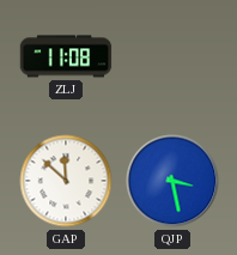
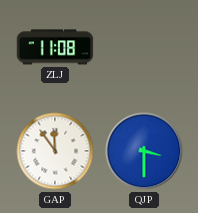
GAP: 11:52 -> 11:54
QJP: 3:28 -> 3:30
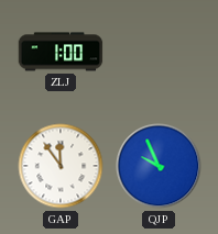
ZLJ: 11:08 -> 1:00
QJP: 3:30 -> 9:56
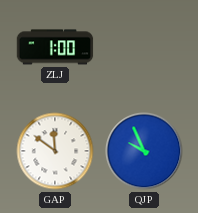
GAP: 11:54 -> 11:51
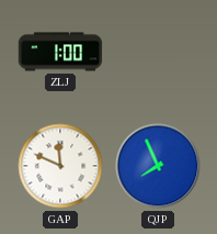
GAP: 11:51 -> 11:49
QJP: 9:56 -> 7:56
